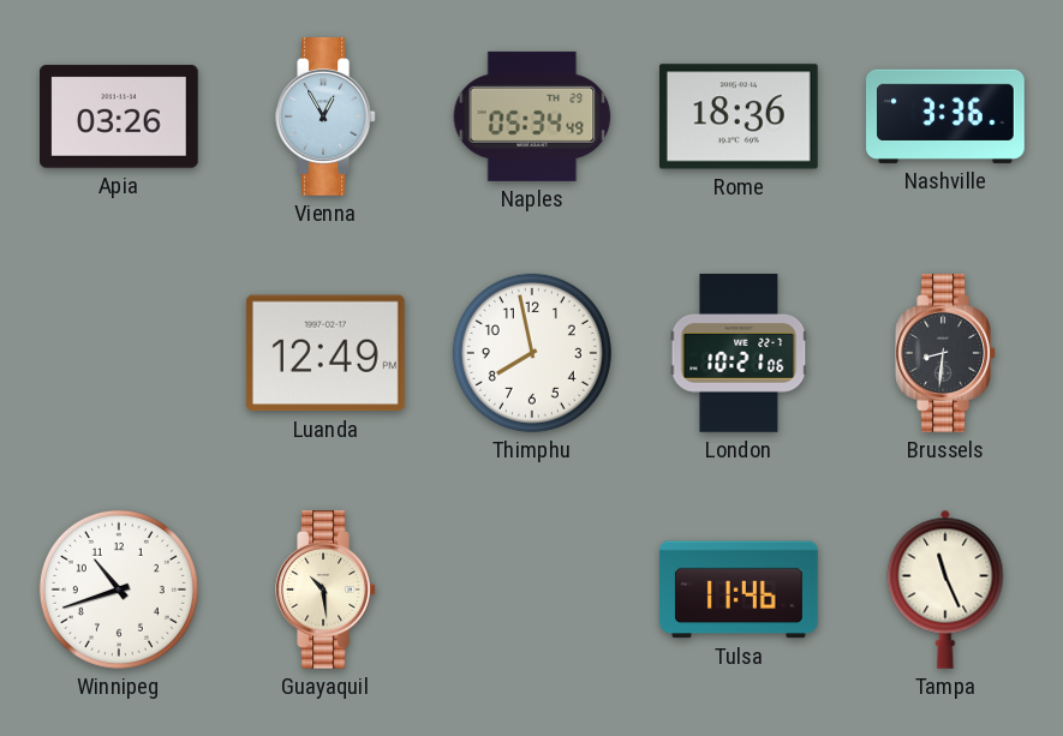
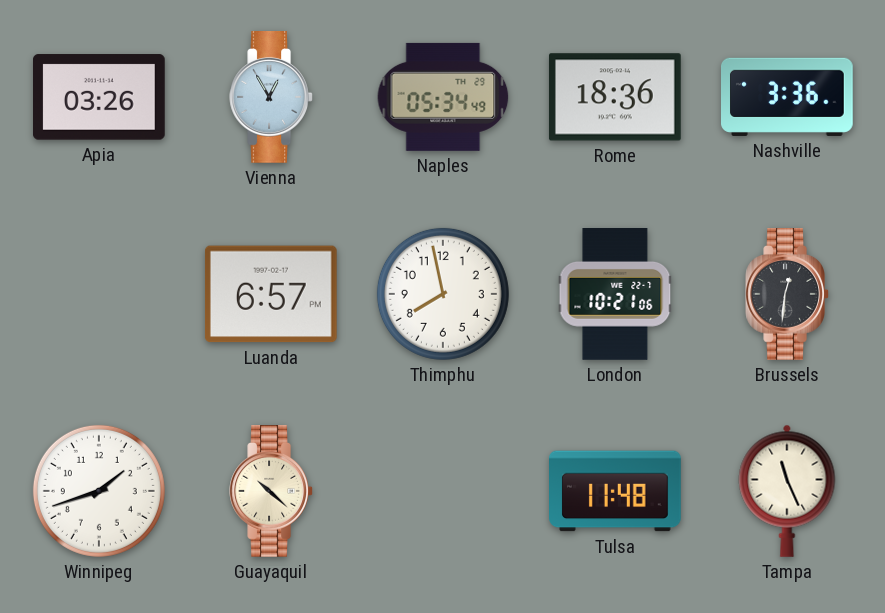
Luanda: 12:49 -> 6:57
Brussels: 8:31 -> 12:31
Winnipeg: 10:42 -> 1:42
Guayaquil: 10:29 -> 10:22
Tulsa: 11:46 -> 11:48
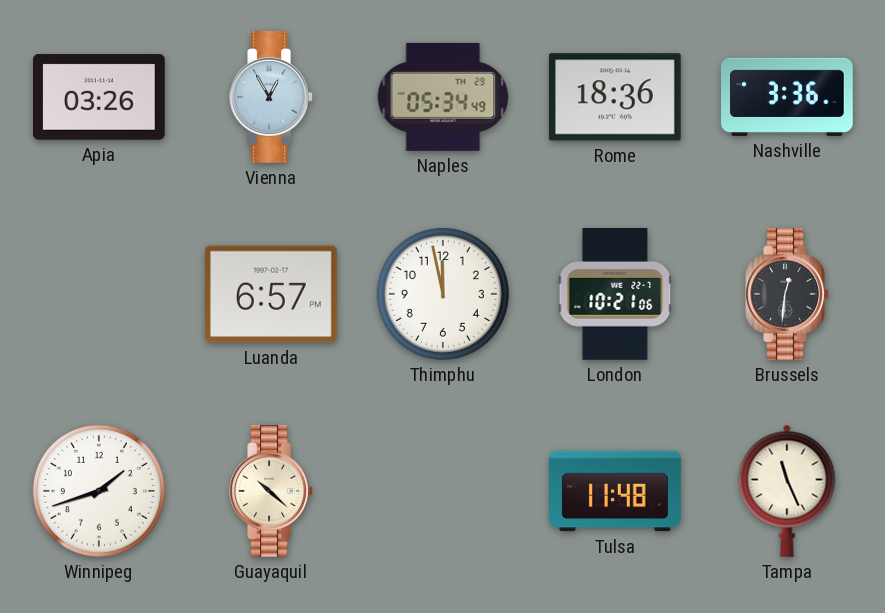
Thimphu: 7:58 -> 11:58
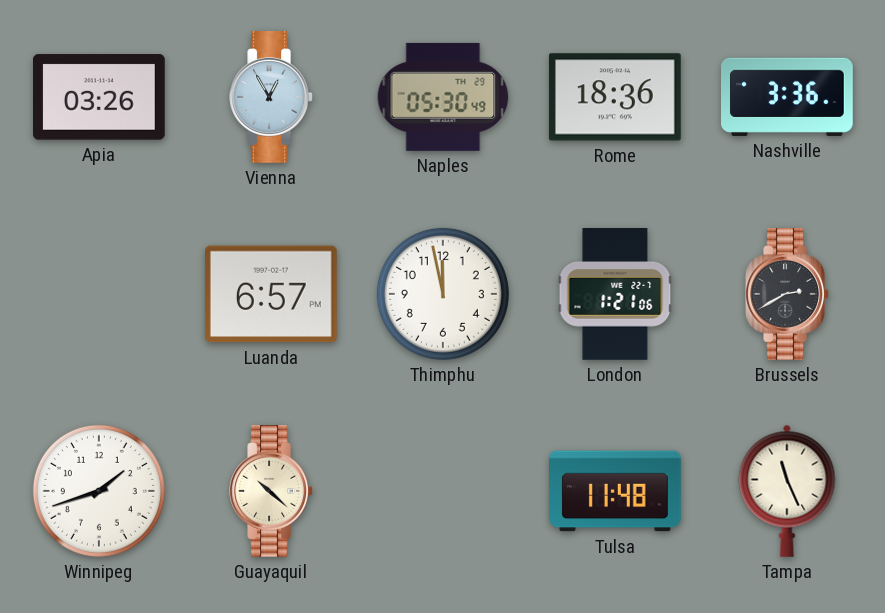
Naples: 05:34 -> 05:30
London: 10:21 -> 1:21
Brussels: 12:31 -> 2:40
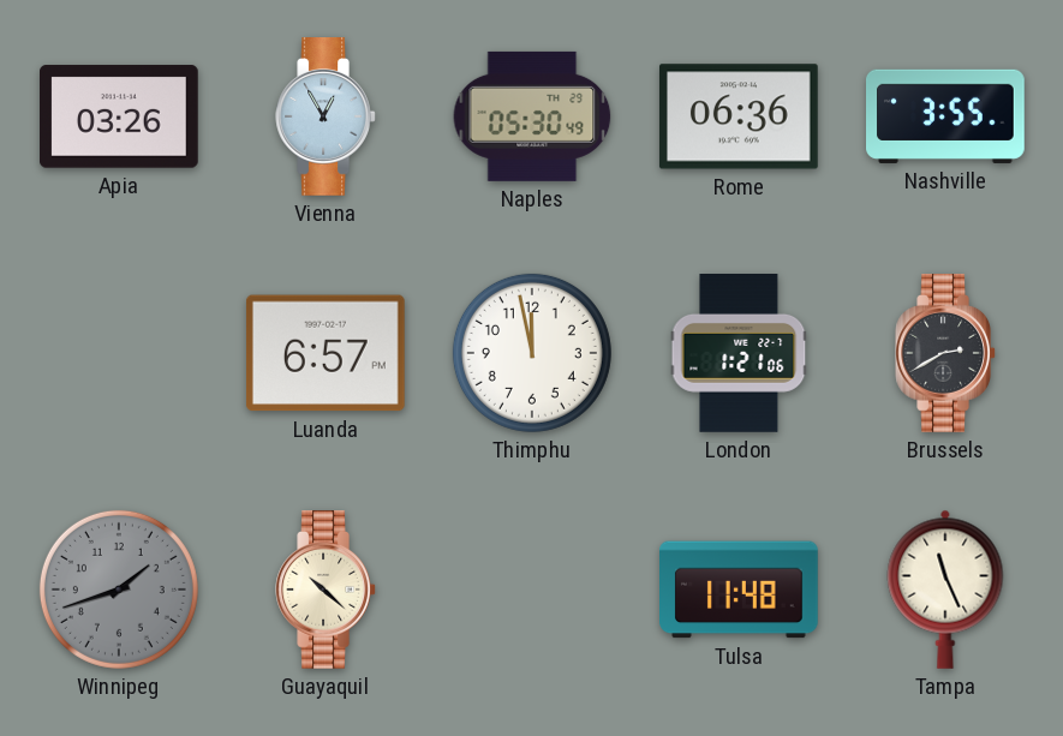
Rome: 18:36 -> 06:36
Nashville: 3:36 -> 3:55
Winnipeg dial: white -> grey
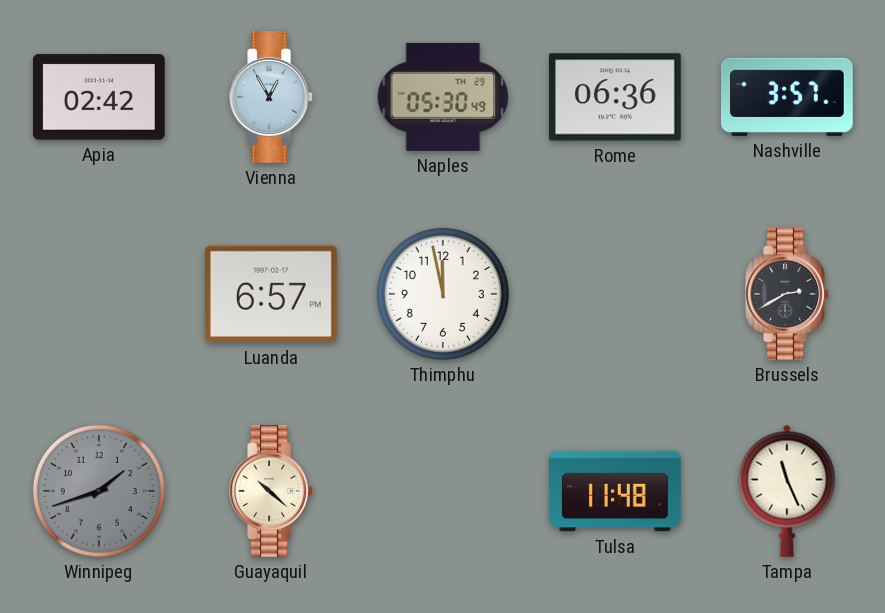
Apia: 03:26 -> 02:42
Nashville: 3:55 -> 3:57
London: 1:21 -> none
